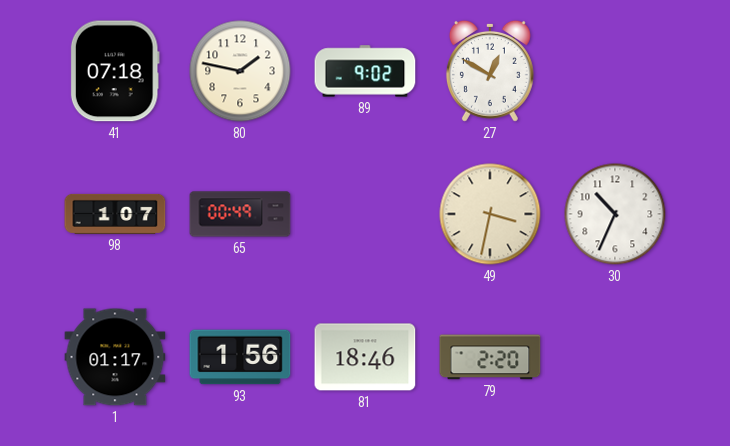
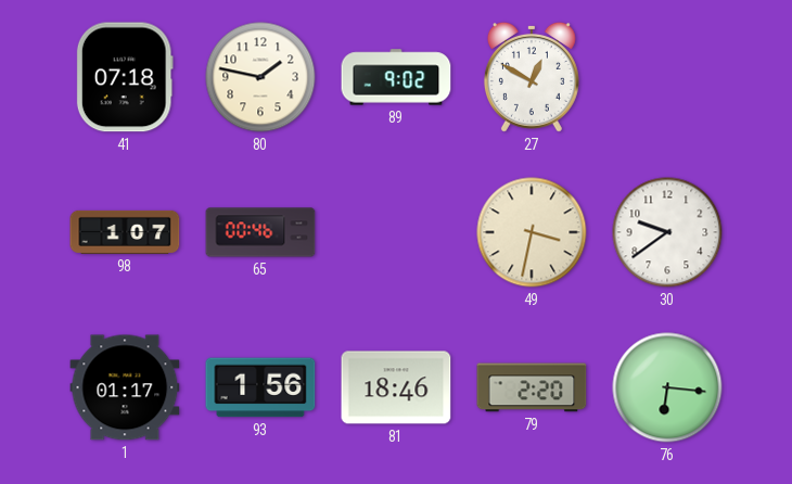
65: 00:49 -> 00:46
30: 10:34 -> 9:39
76: none -> 6:16
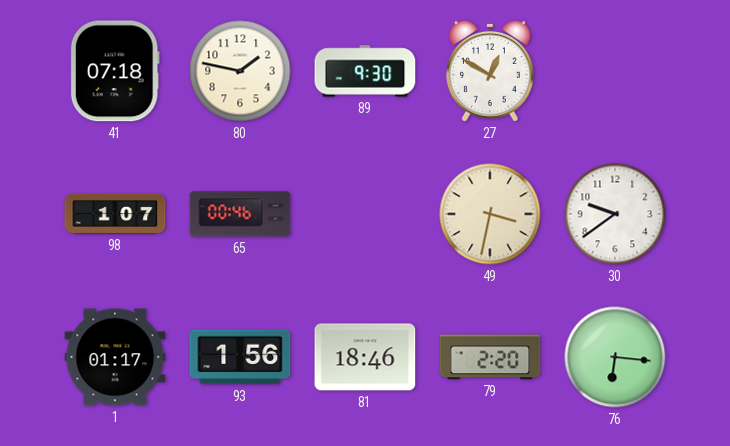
89: 9:02 -> 9:30
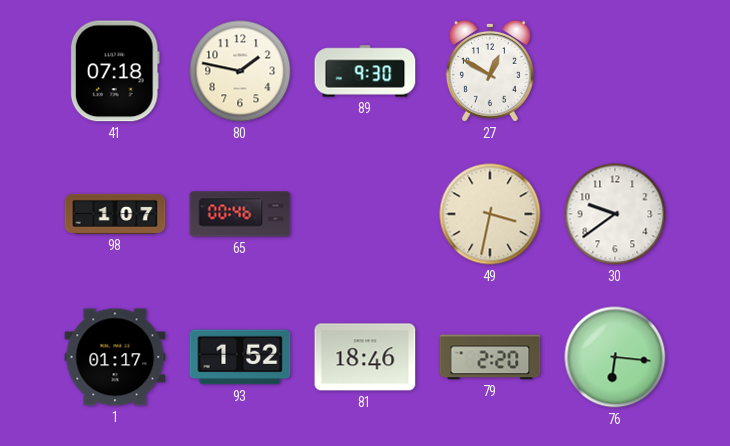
93: 1:56 -> 1:52
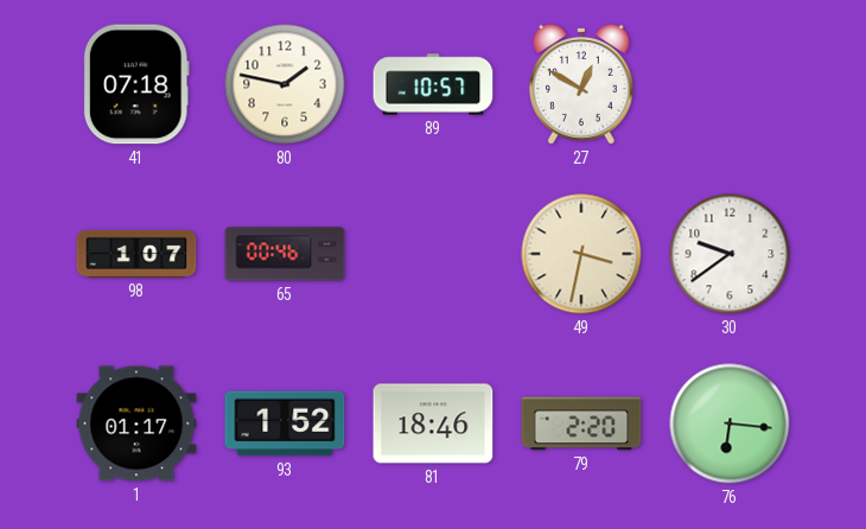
89: 9:30 -> 10:57
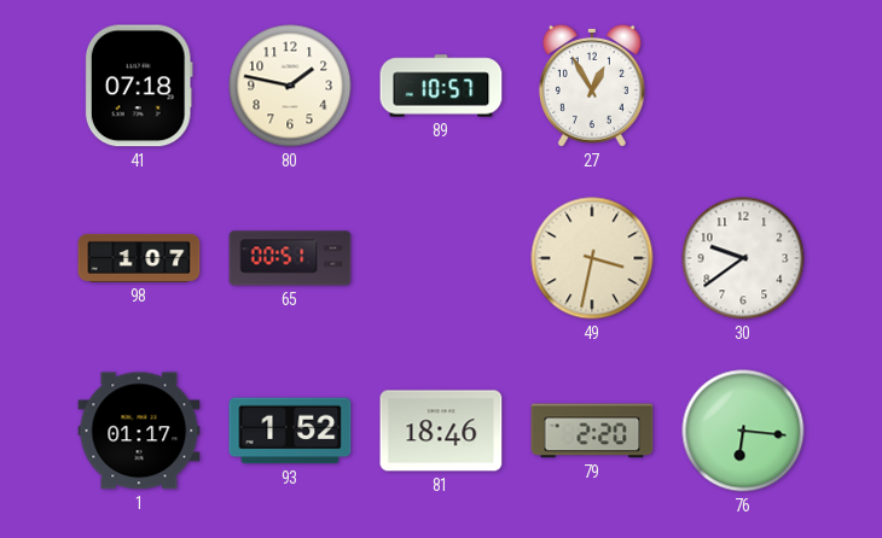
27: 12:50 -> 12:55
65: 00:46 -> 00:51
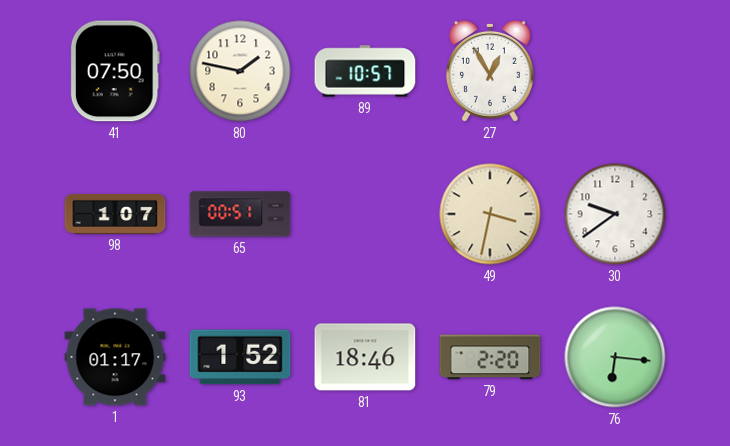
41: 07:18 -> 07:50
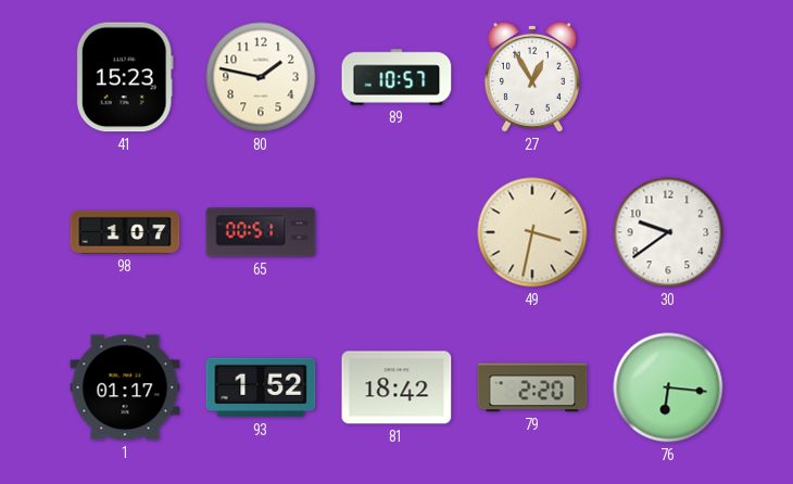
41: 07:50 -> 15:23
81: 18:46 -> 18:42
